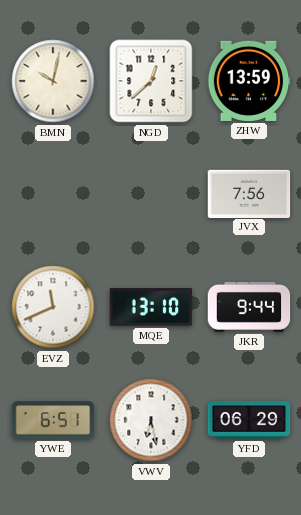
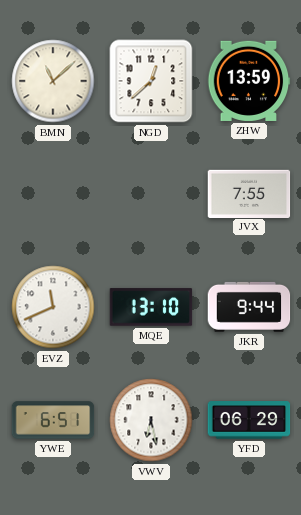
BMN: 10:02 -> 11:08
JVX: 7:56 -> 7:55
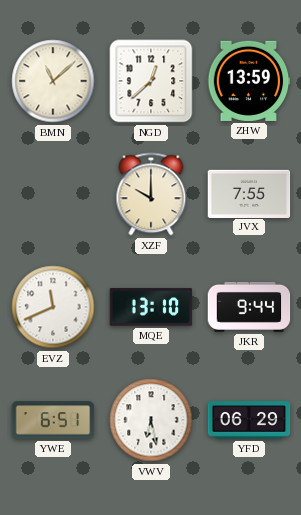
XZF: none -> 10:00
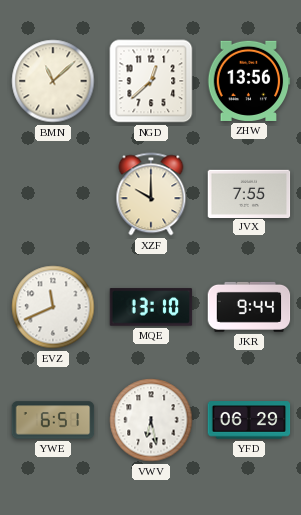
ZHW: 13:59 -> 13:56
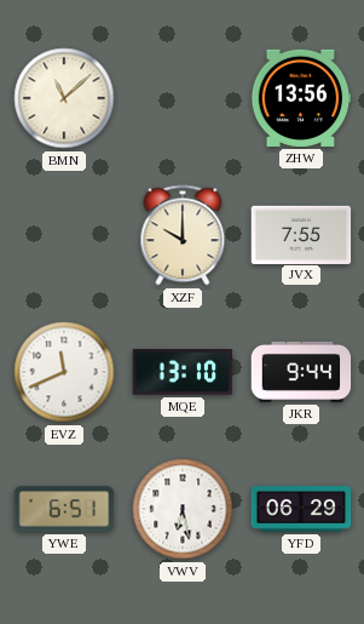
NGD: 12:38 -> none
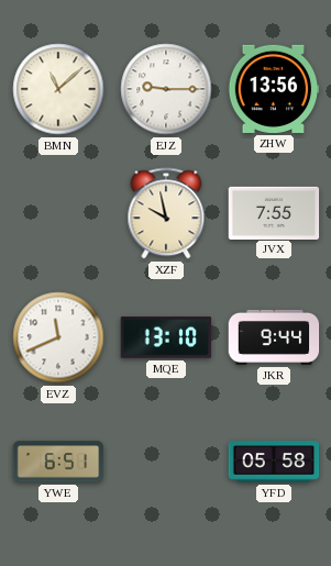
EJZ: none -> 9:15
XZF: 10:00 -> 9:58
VWV: 6:28 -> none
YFD: 06:29 -> 05:58
